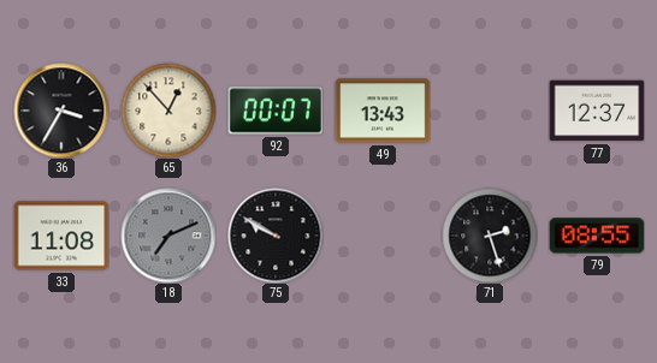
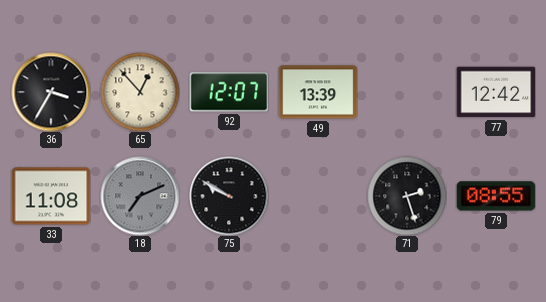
92: 00:07 -> 12:07
49: 13:43 -> 13:39
77: 12:37 -> 12:42
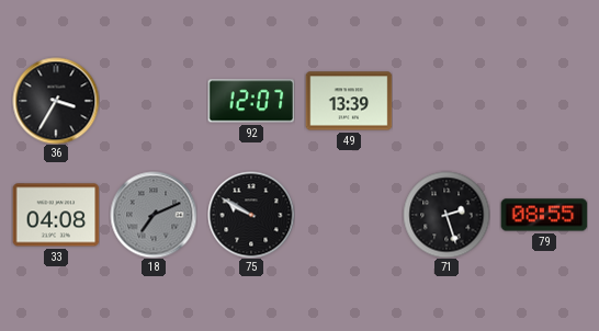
65: 12:53 -> none
77: 12:42 -> none
33: 11:08 -> 04:08
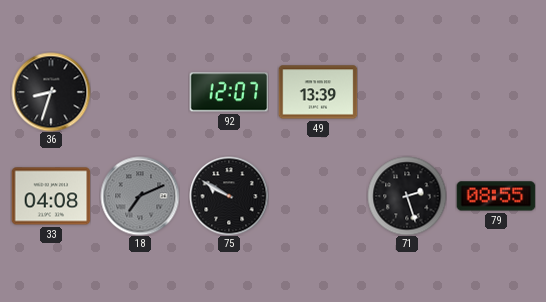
36: 3:35 -> 8:33
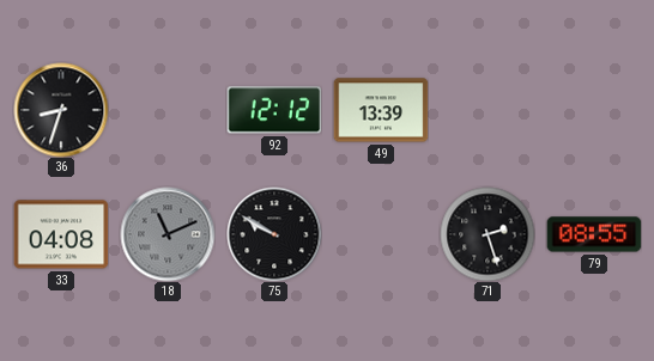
92: 12:07 -> 12:12
18: 7:11 -> 11:11
